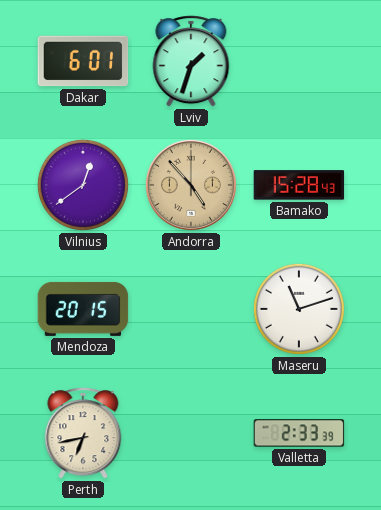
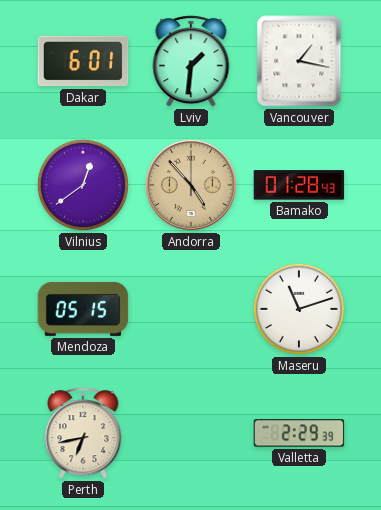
Lviv: 1:33 -> 1:31
Vancouver: none -> 1:17
Bamako: 15:28 -> 01:28
Mendoza: 20:15 -> 05:15
Valletta: 2:33 -> 2:29
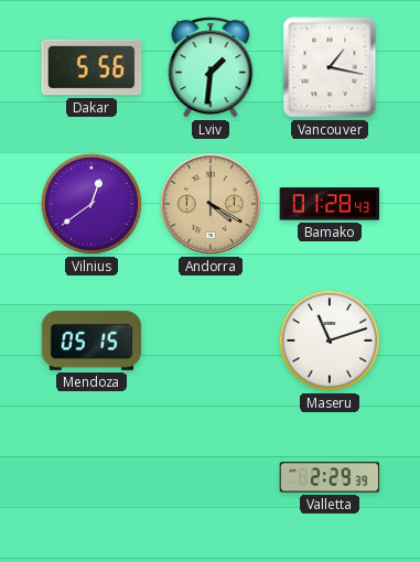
Dakar: 6:01 -> 5:56
Andorra: 4:53 -> 4:20
Perth: 6:43 -> none
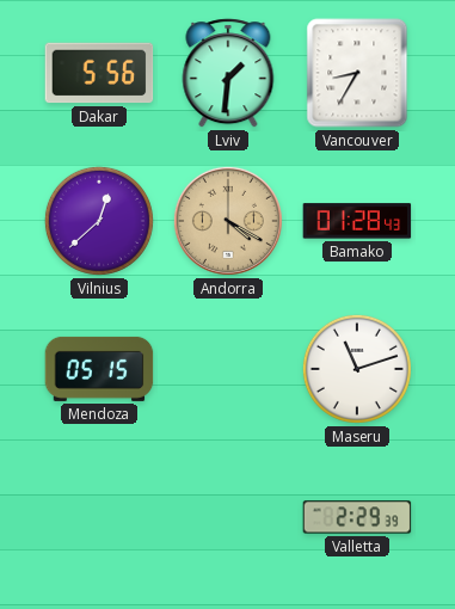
Vancouver: 1:17 -> 8:35
Vilnius: 12:39 -> 12:38
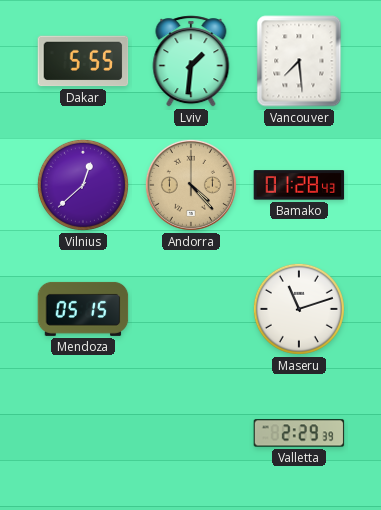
Dakar: 5:56 -> 5:55
Vancouver: 8:35 -> 7:29
Andorra: 4:20 -> 4:23
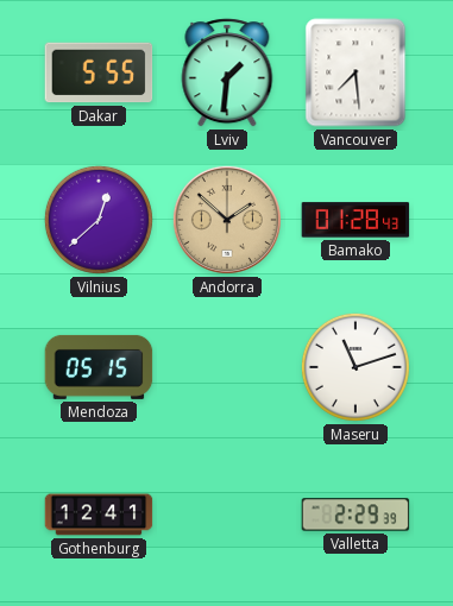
Andorra: 4:23 -> 1:52
Gothenburg: none -> 12:41
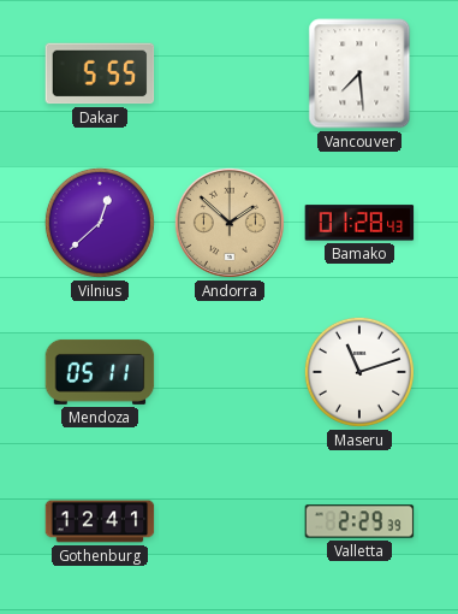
Lviv: 1:31 -> none
Mendoza: 05:15 -> 05:11
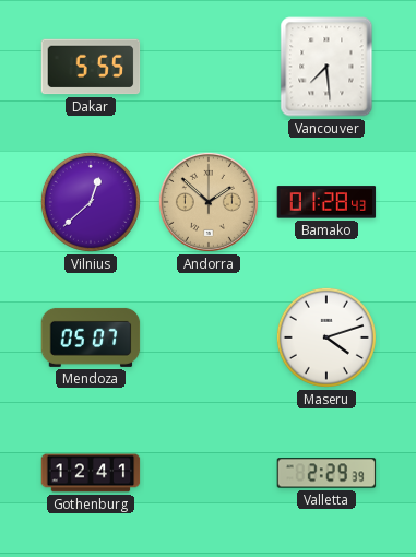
Mendoza: 05:11 -> 05:07
Maseru: 11:12 -> 4:12
